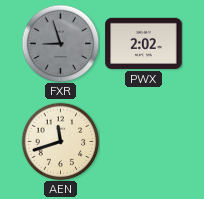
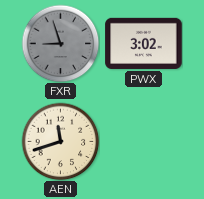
PWX: 2:02 -> 3:02
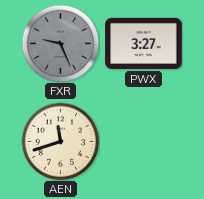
FXR: 8:57 -> 9:26
PWX: 3:02 -> 3:27
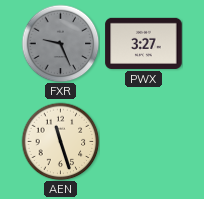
AEN: 11:42 -> 11:27
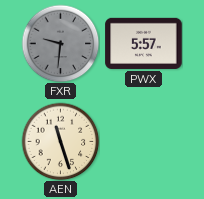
FXR: 9:26 -> 9:31
PWX: 3:27 -> 5:57
